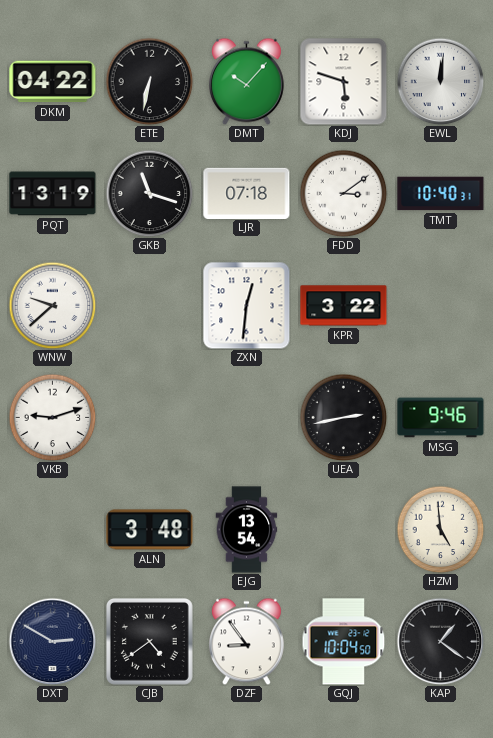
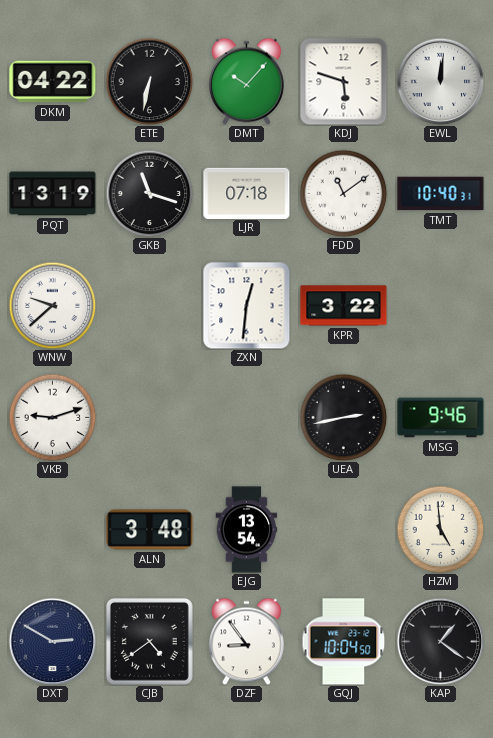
FDD: 3:09 -> 11:09
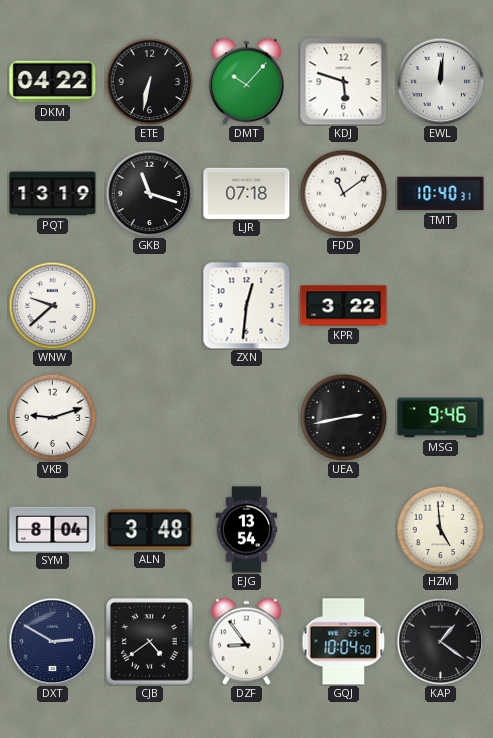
SYM: none -> 8:04
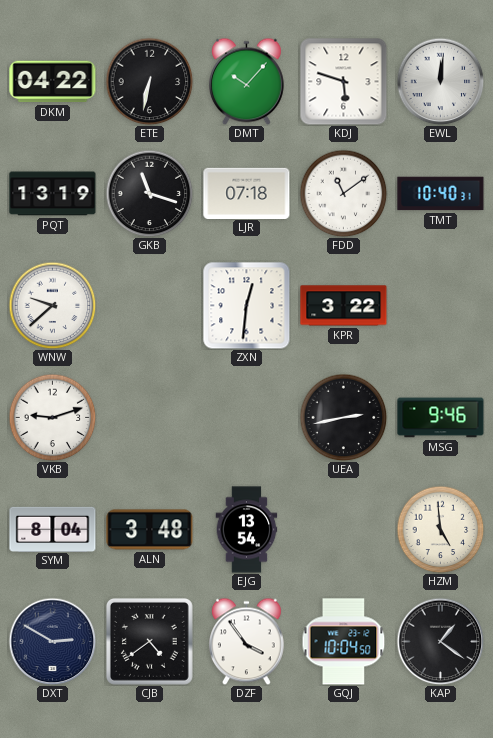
DZF: 8:54 -> 3:54
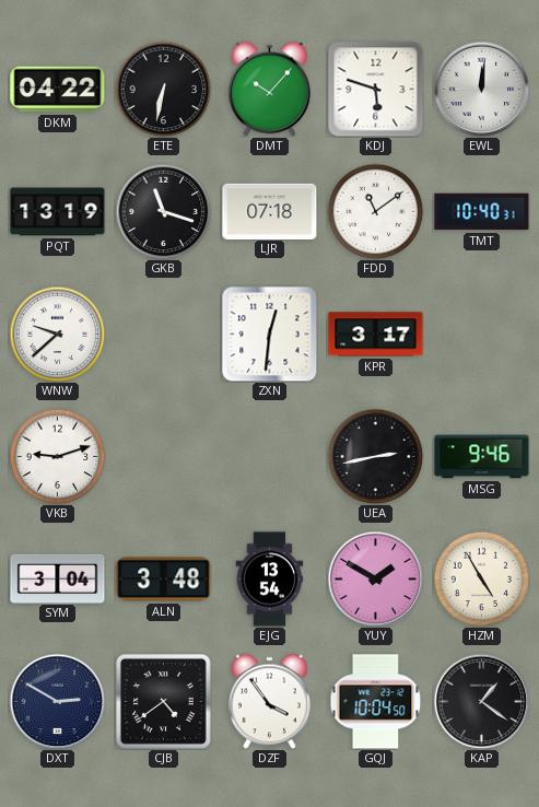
KPR: 3:22 -> 3:17
SYM: 8:04 -> 3:04
YUY: none -> 1:50
HZM: 4:59 -> 4:55
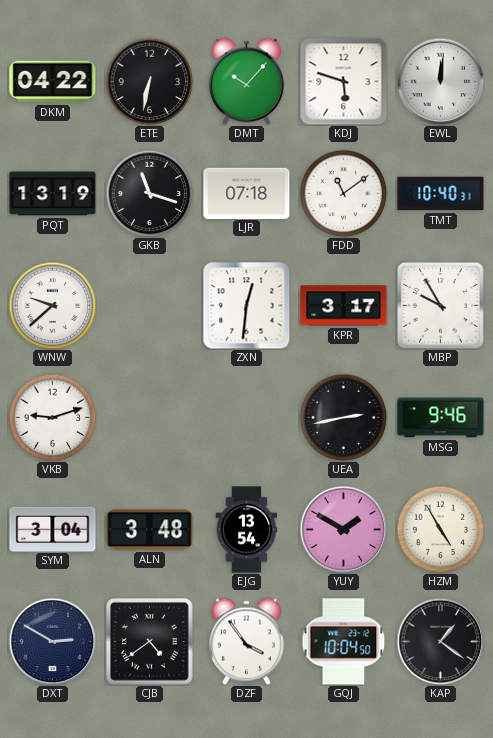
MBP: none -> 9:55
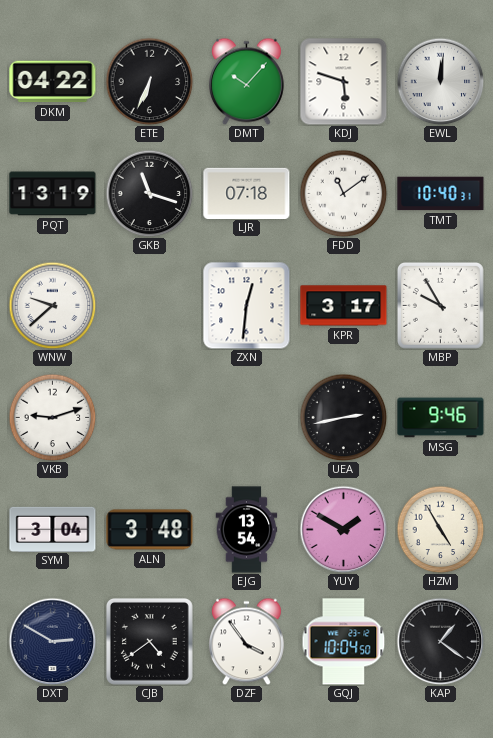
ETE: 6:32 -> 6:34
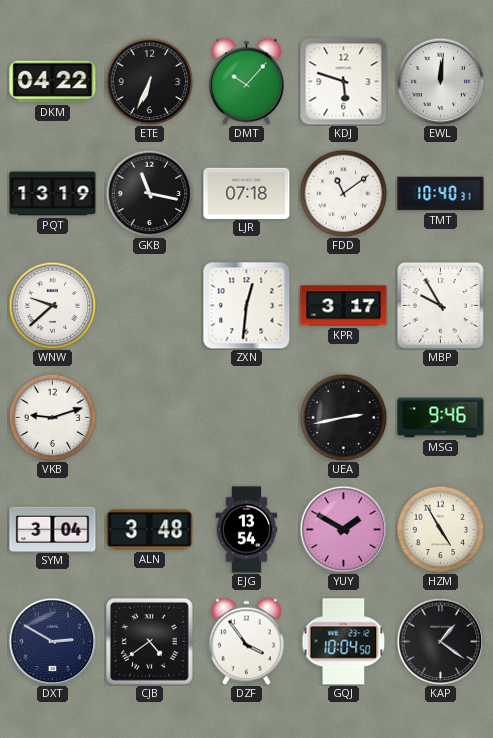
GKB: 11:18 -> 11:17
